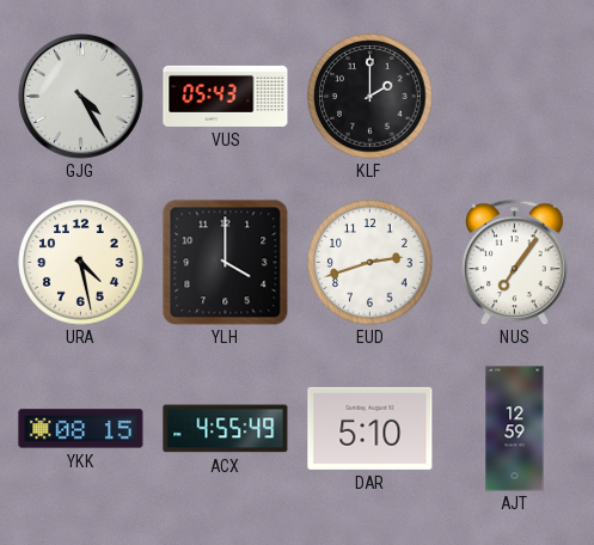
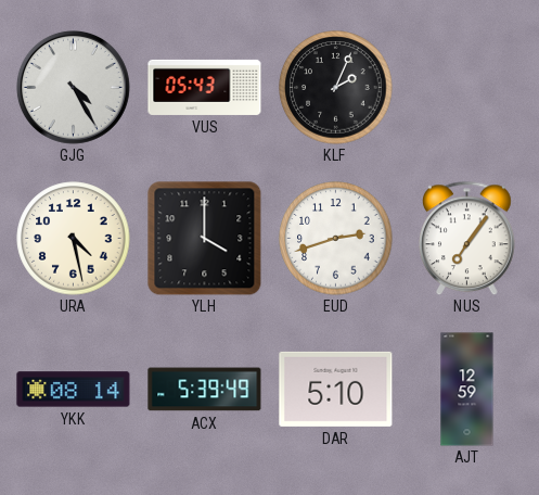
KLF: 2:00 -> 2:04
YKK: 08:15 -> 08:14
ACX: 4:55 -> 5:39
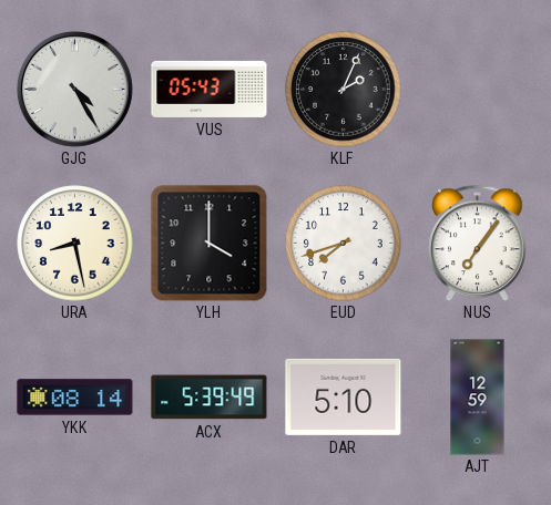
URA: 4:28 -> 8:28
EUD: 2:42 -> 7:42
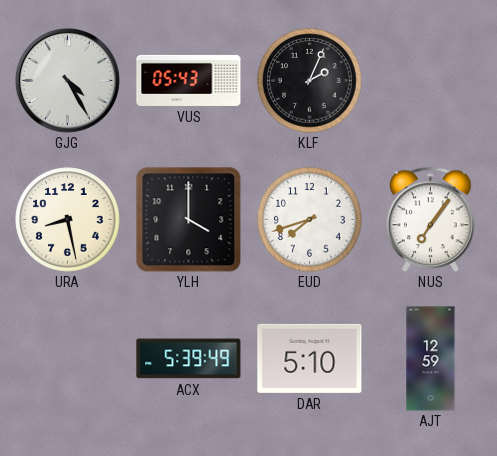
YKK: 08:14 -> none
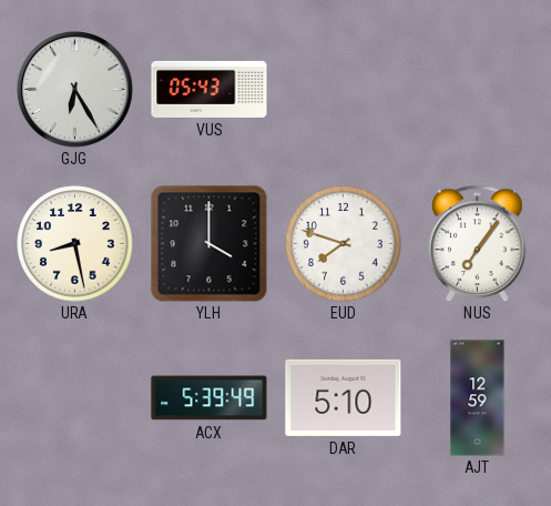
GJG: 4:25 -> 6:25
KLF: 2:04 -> none
EUD: 7:42 -> 7:48
